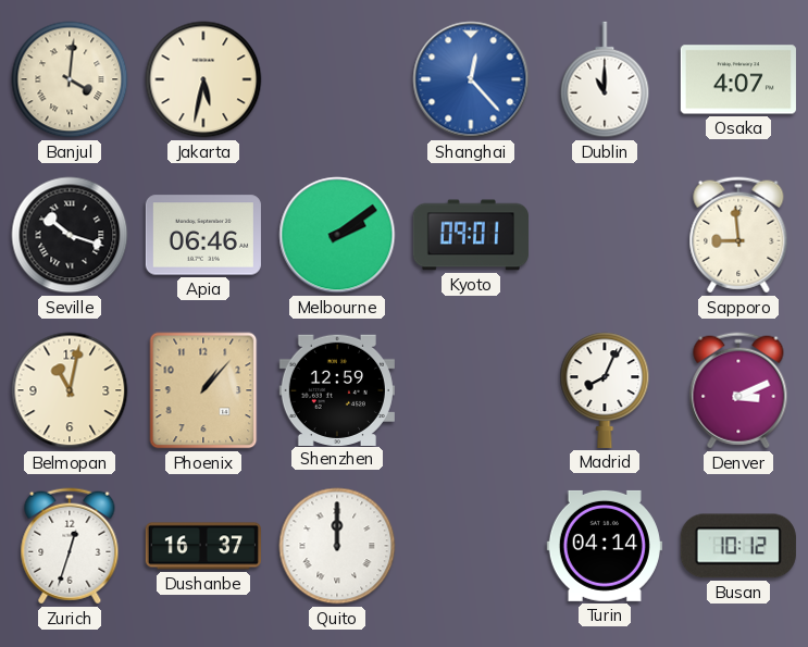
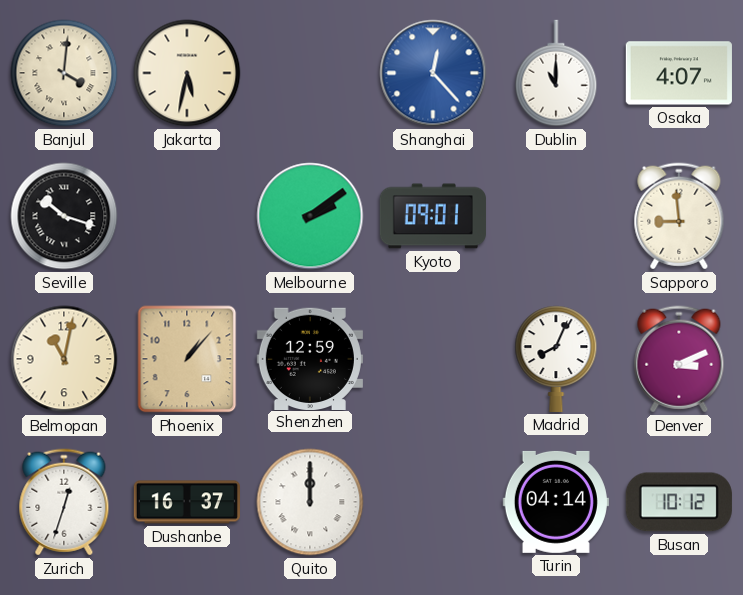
Apia: 06:46 -> none
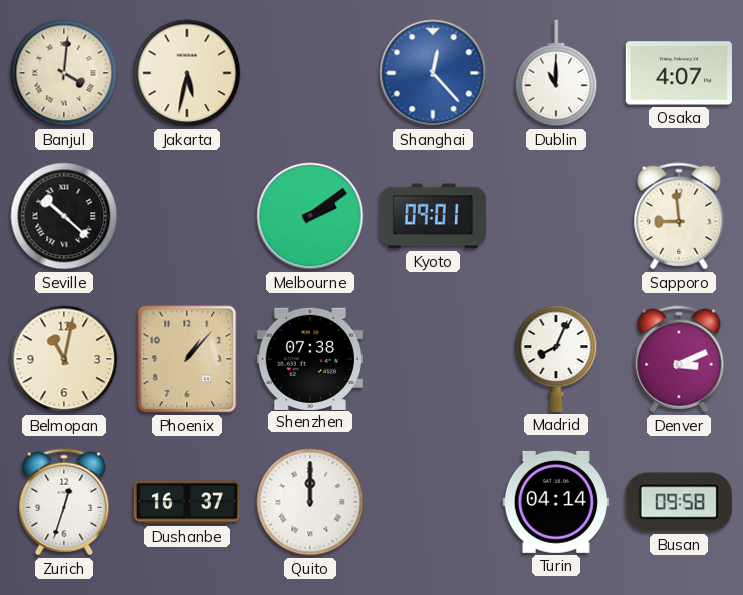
Seville: 10:18 -> 10:22
Shenzhen: 12:59 -> 07:38
Busan: 10:12 -> 09:58
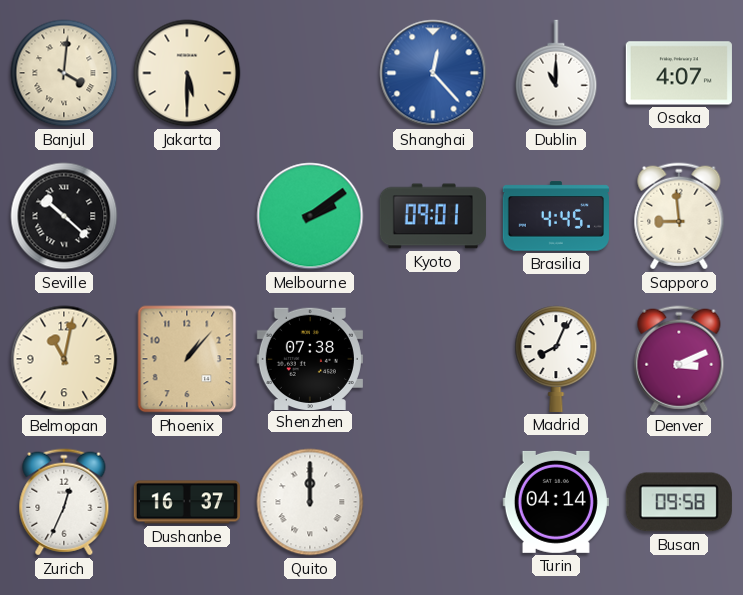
Jakarta: 5:32 -> 5:30
Brasilia: none -> 4:45
Zurich: 12:33 -> 12:34
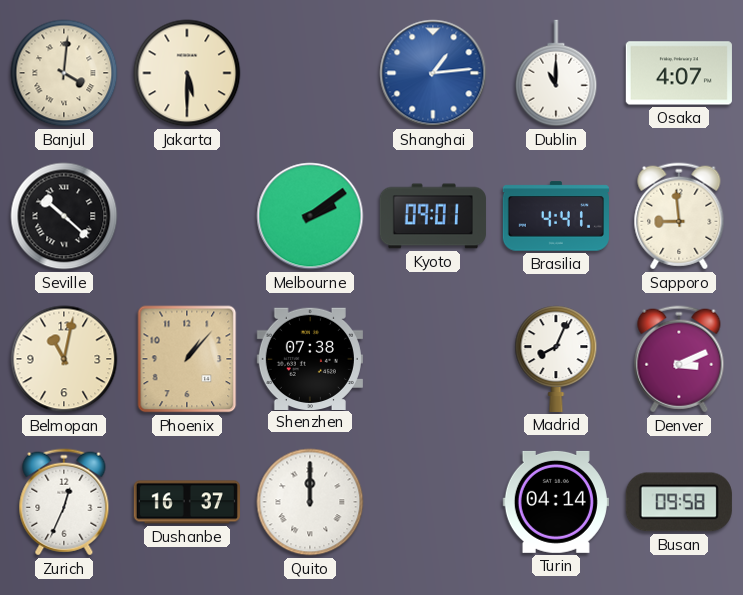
Shanghai: 12:23 -> 1:14
Brasilia: 4:45 -> 4:41
